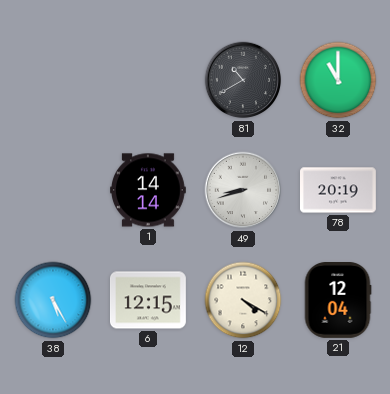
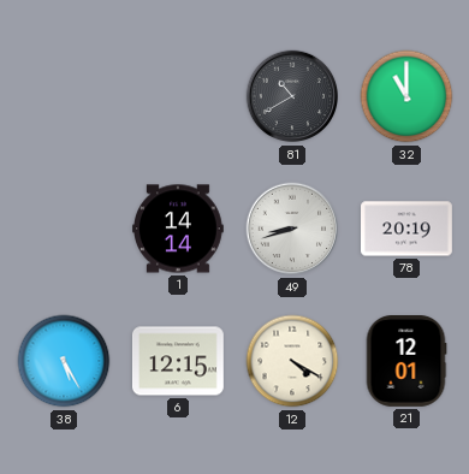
21: 12:04 -> 12:01
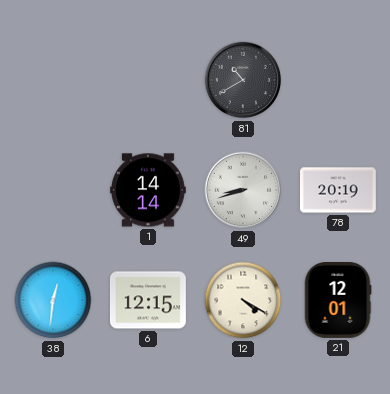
32: 11:00 -> none
38: 5:25 -> 12:31
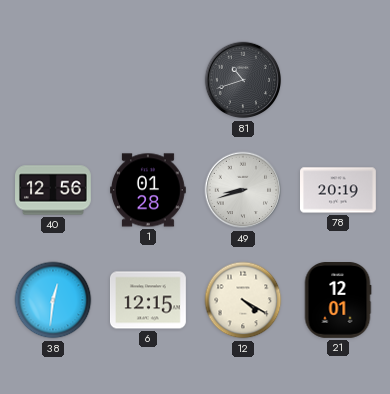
81: 10:40 -> 10:42
40: none -> 12:56
1: 14:14 -> 01:28
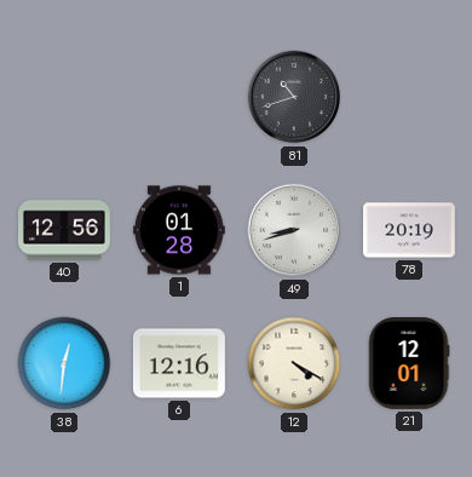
6: 12:15 -> 12:16
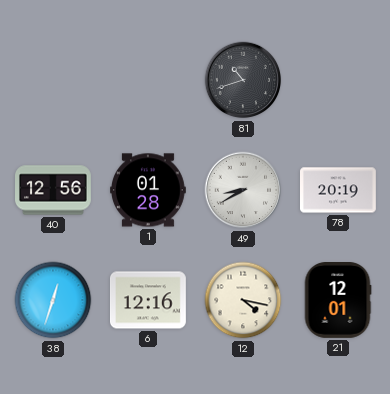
49: 8:42 -> 8:40
38: 12:31 -> 12:33
12: 4:20 -> 4:17
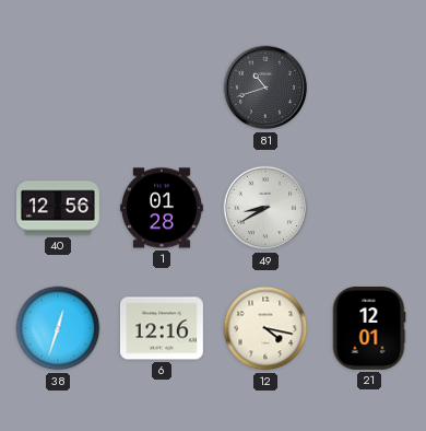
78: 20:19 -> none
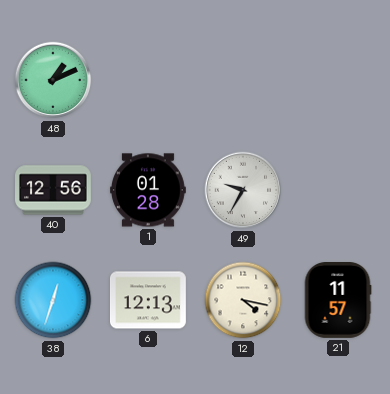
48: none -> 1:11
81: 10:42 -> none
49: 8:40 -> 9:35
6: 12:16 -> 12:13
21: 12:01 -> 11:57
